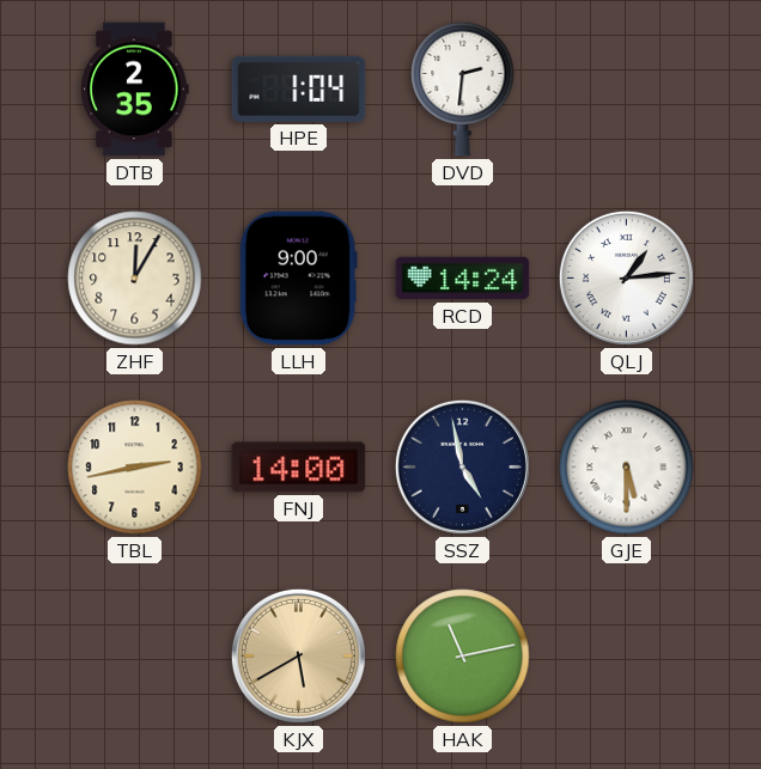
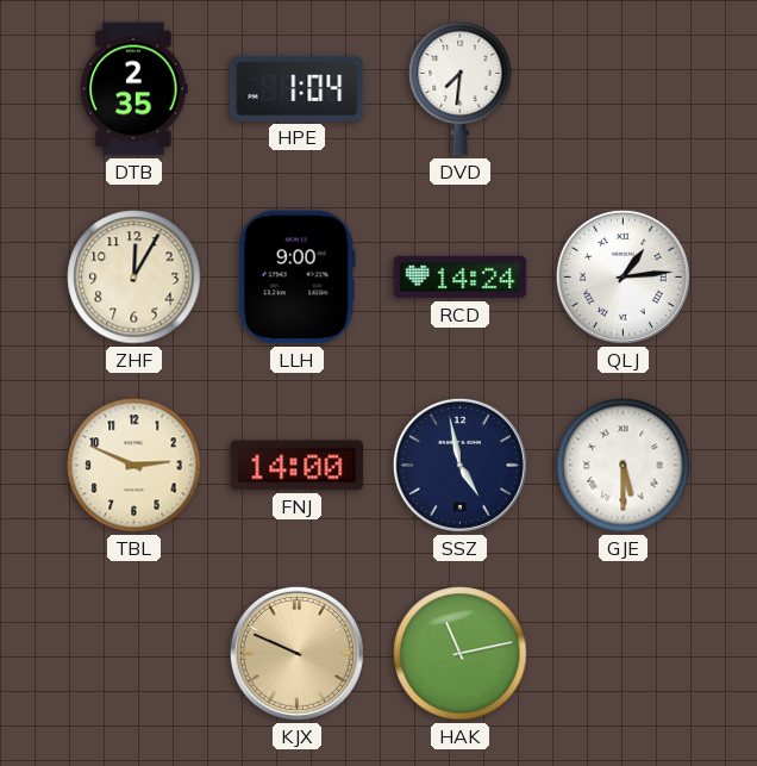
DVD: 2:31 -> 7:31
TBL: 2:43 -> 2:49
KJX: 5:40 -> 9:49
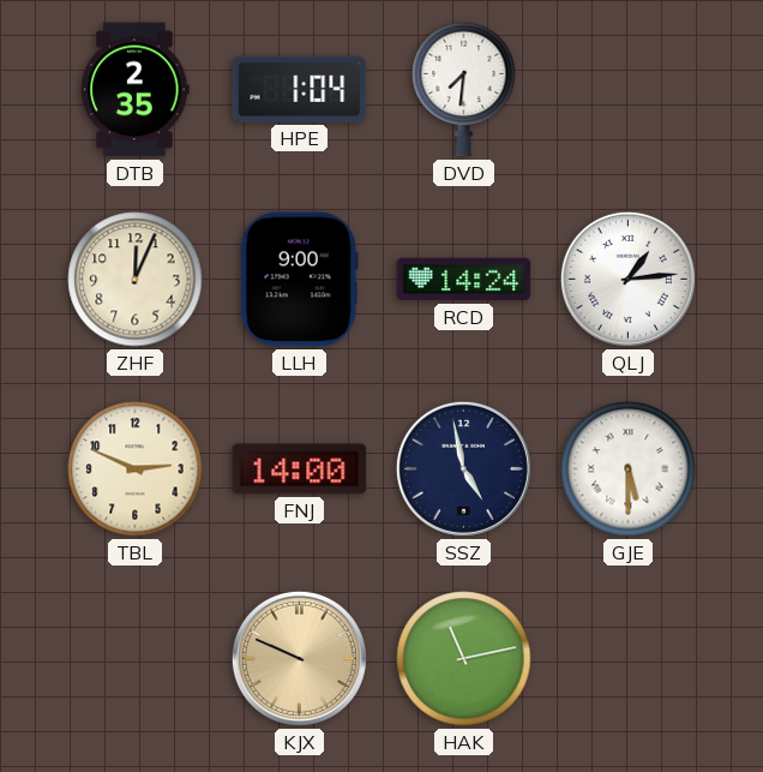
ZHF: 12:05 -> 12:04
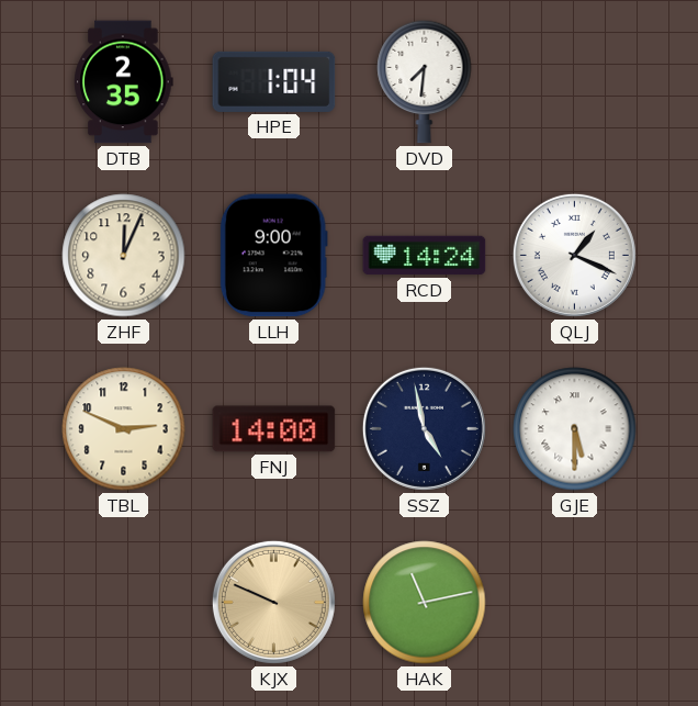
QLJ: 1:14 -> 1:19
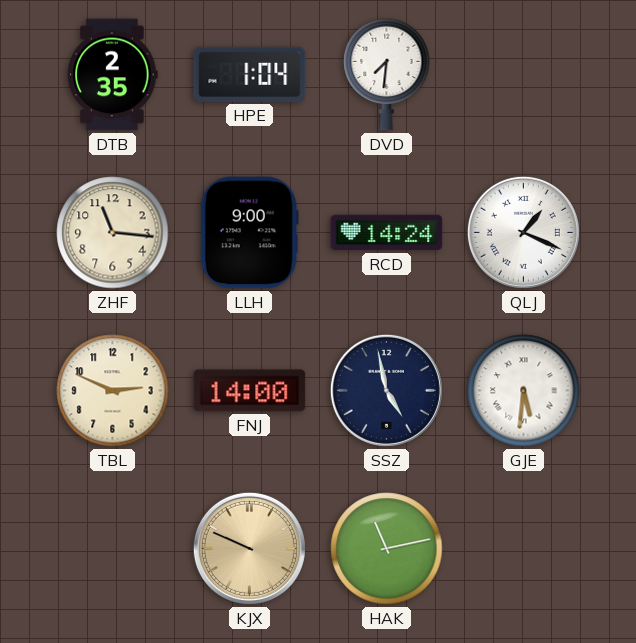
ZHF: 12:04 -> 11:16
GJE: 5:30 -> 5:31
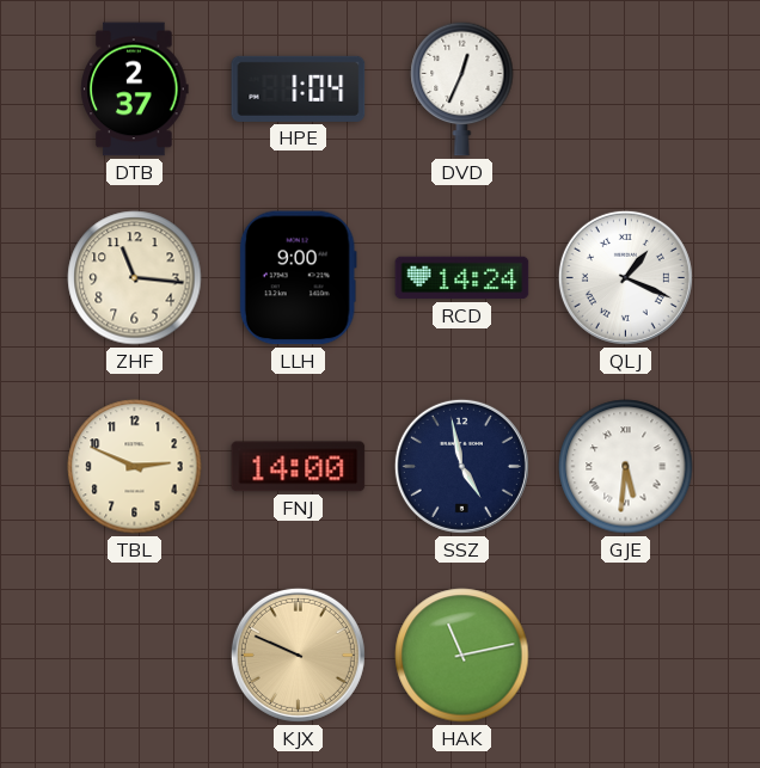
DTB: 2:35 -> 2:37
DVD: 7:31 -> 12:34
